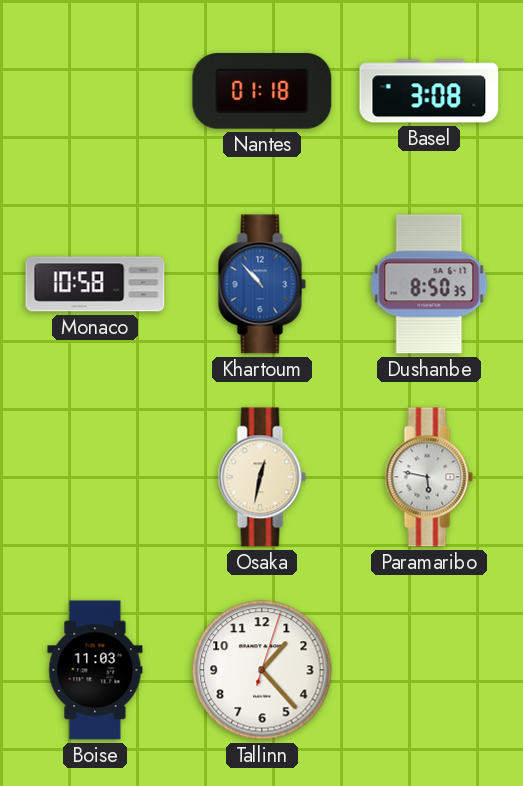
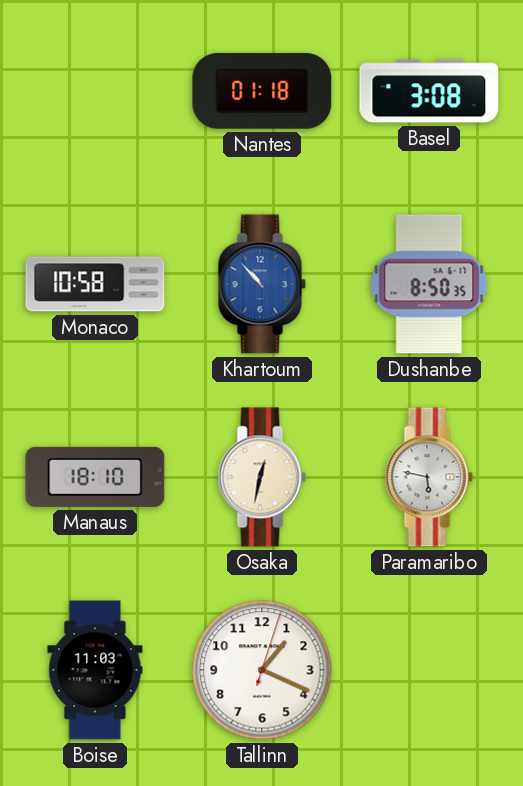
Manaus: none -> 18:10
Tallinn: 1:23 -> 1:19
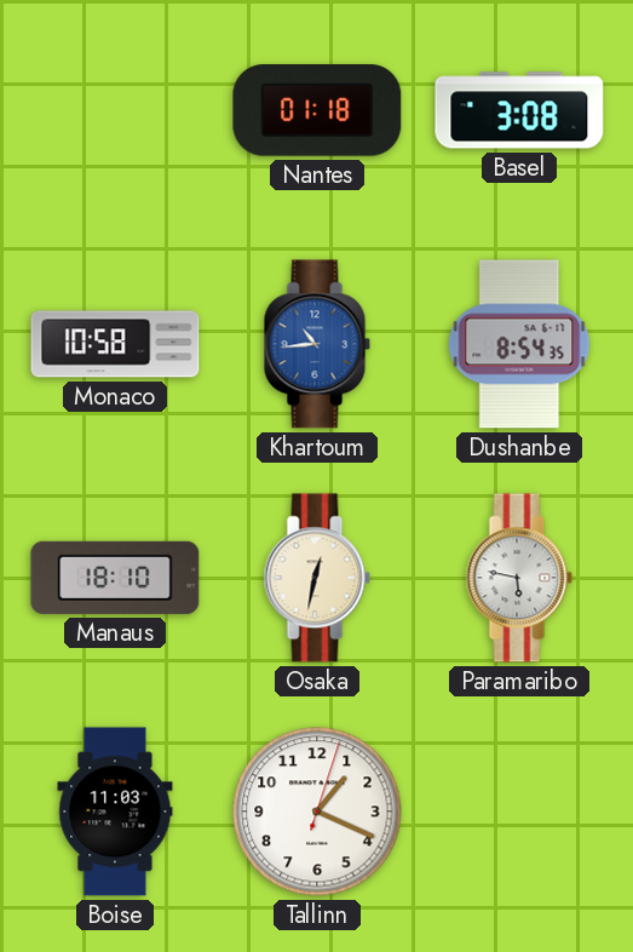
Khartoum: 10:53 -> 10:44
Dushanbe: 8:50 -> 8:54
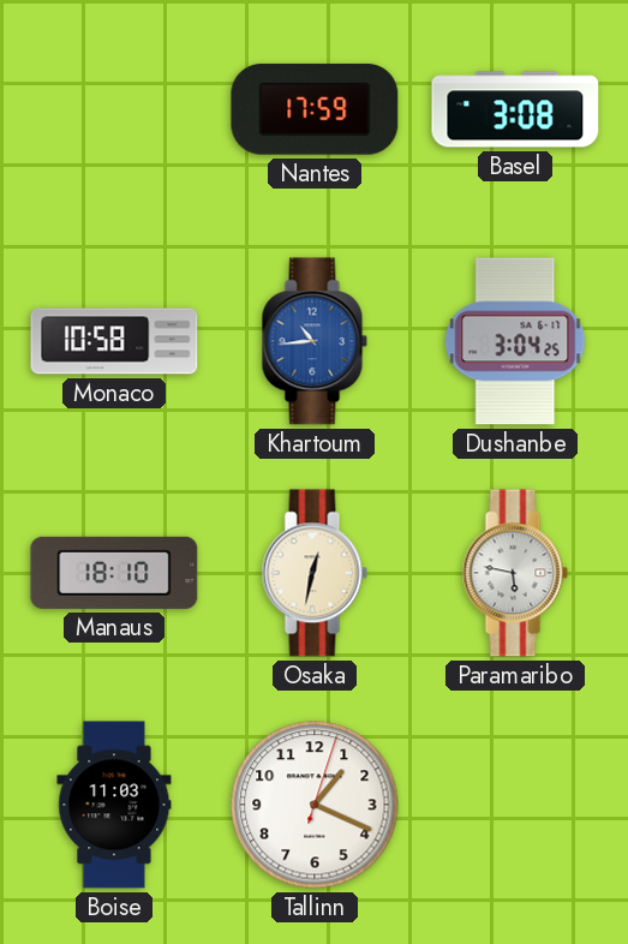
Nantes: 01:18 -> 17:59
Dushanbe: 8:54 -> 3:04
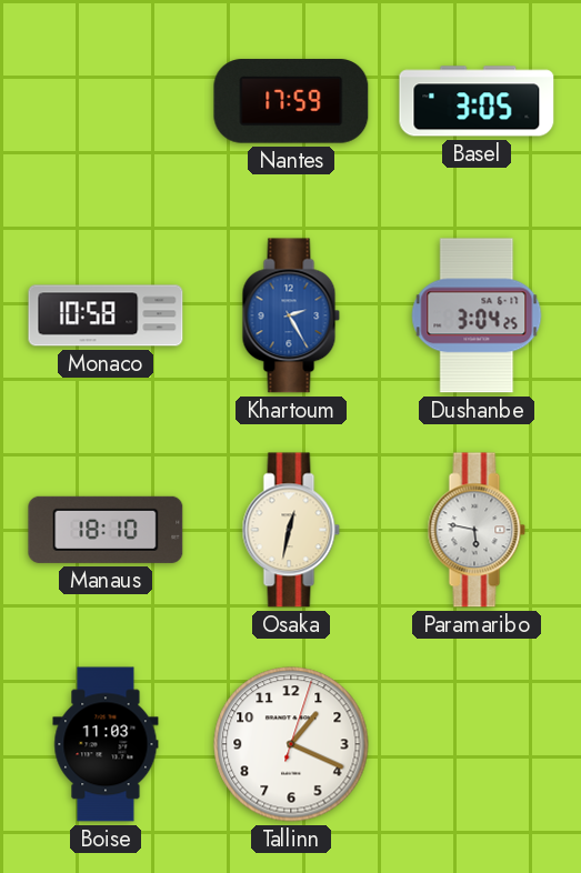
Basel: 3:08 -> 3:05
Khartoum: 10:44 -> 2:25
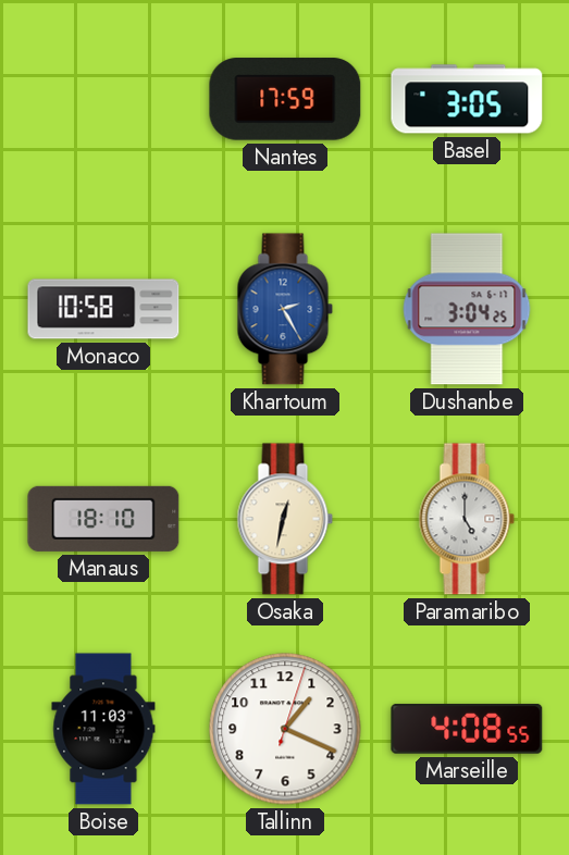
Paramaribo: 5:47 -> 5:00
Marseille: none -> 4:08
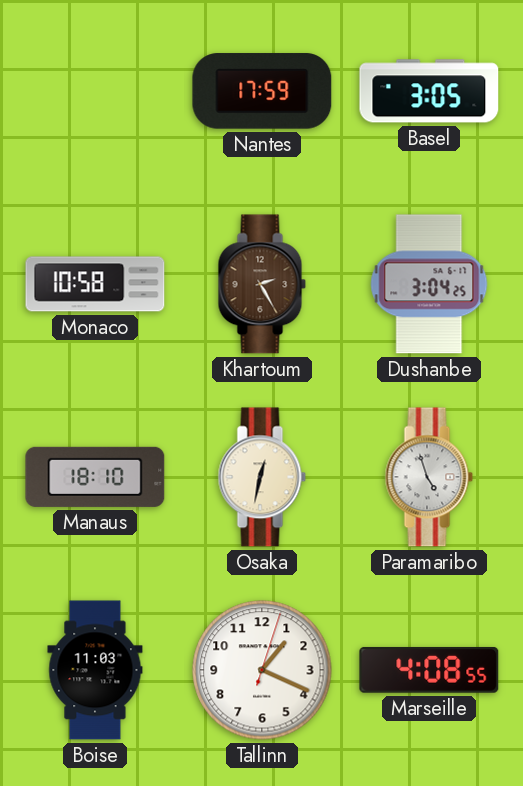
Khartoum dial: blue -> brown
Paramaribo: 5:00 -> 4:57
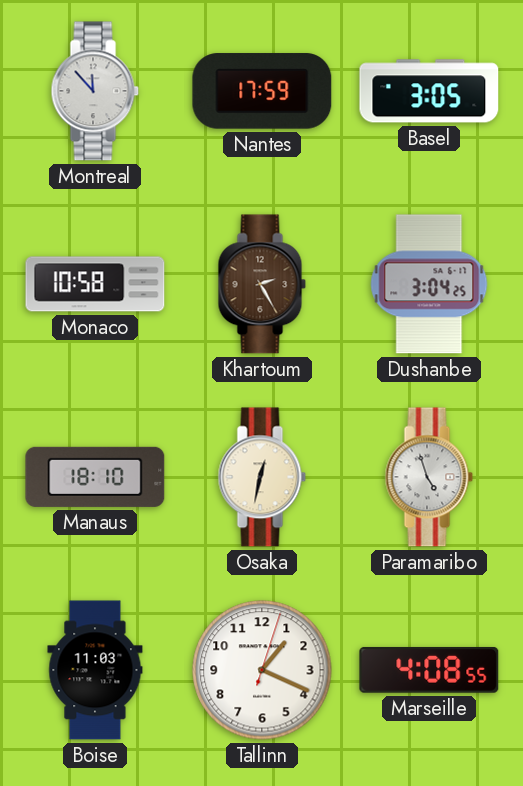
Montreal: none -> 11:53
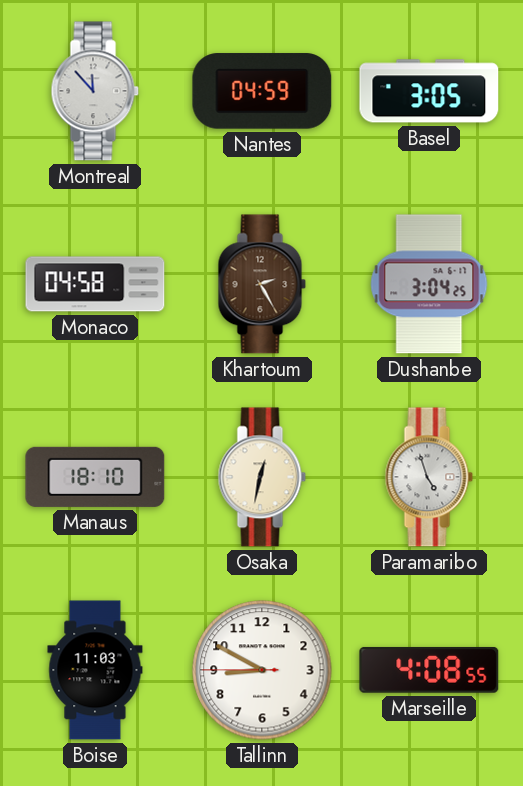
Nantes: 17:59 -> 04:59
Monaco: 10:58 -> 04:58
Tallinn: 1:19 -> 8:49
